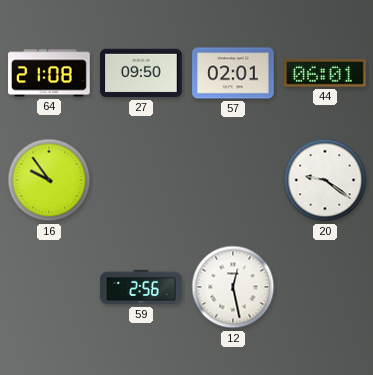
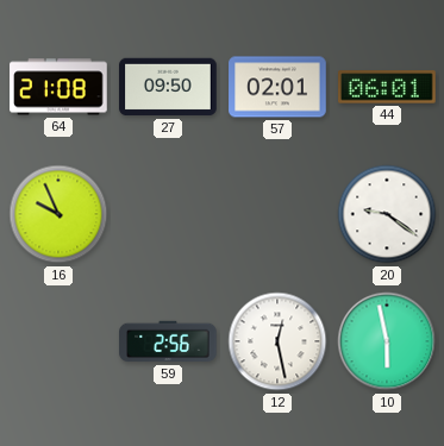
16: 9:54 -> 9:56
10: none -> 5:58
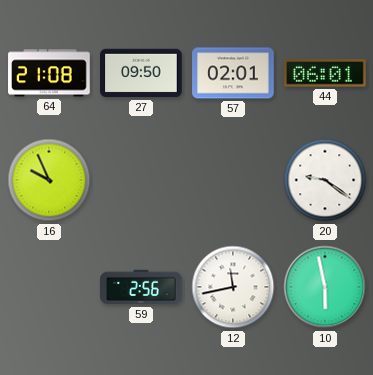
12: 12:28 -> 11:43
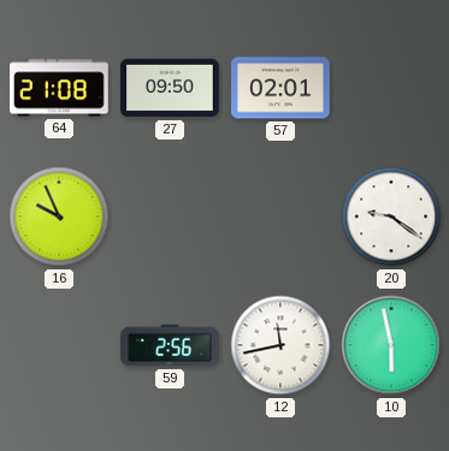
44: 06:01 -> none
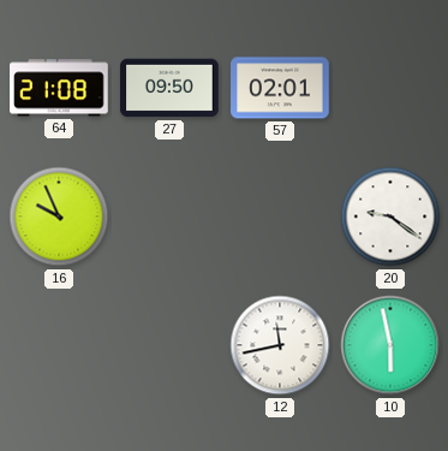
59: 2:56 -> none
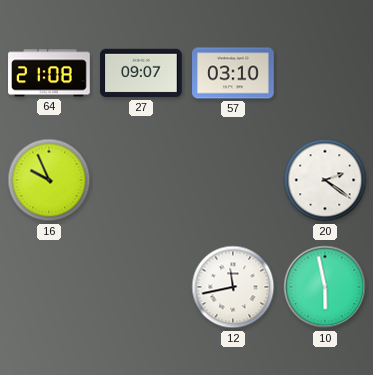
27: 09:50 -> 09:07
57: 02:01 -> 03:10
20: 9:21 -> 2:21
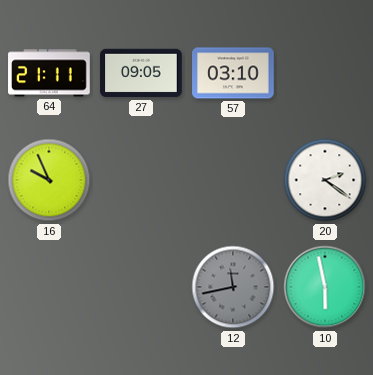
64: 21:08 -> 21:11
27: 09:07 -> 09:05
12 dial: white -> grey
